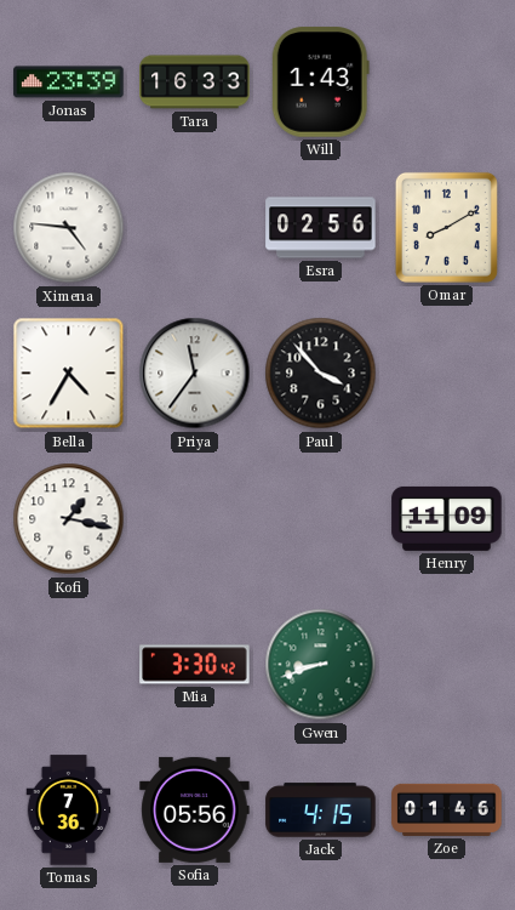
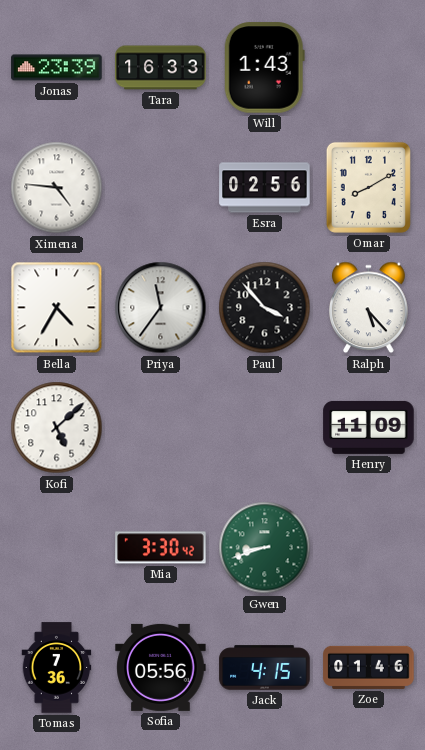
Ralph: none -> 5:23
Kofi: 1:17 -> 5:08
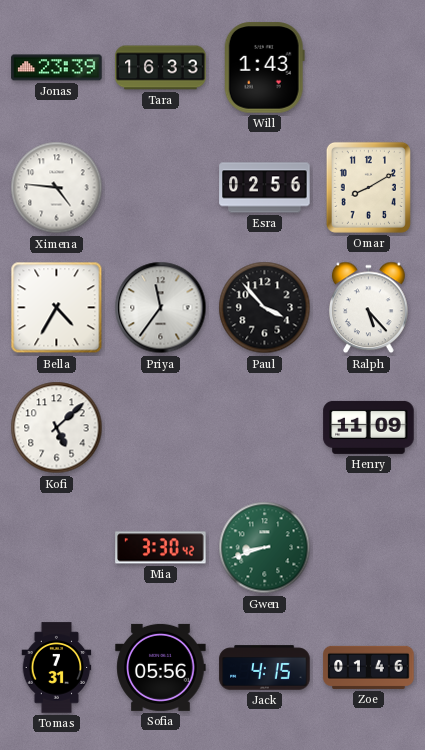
Tomas: 7:36 -> 7:31
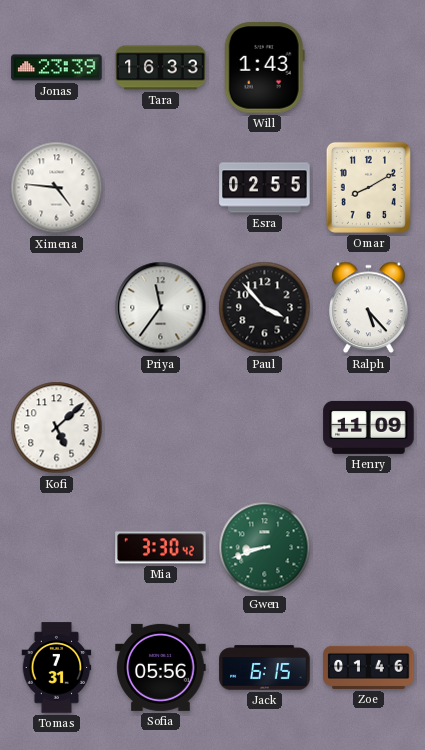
Esra: 02:56 -> 02:55
Bella: 4:35 -> none
Jack: 4:15 -> 6:15
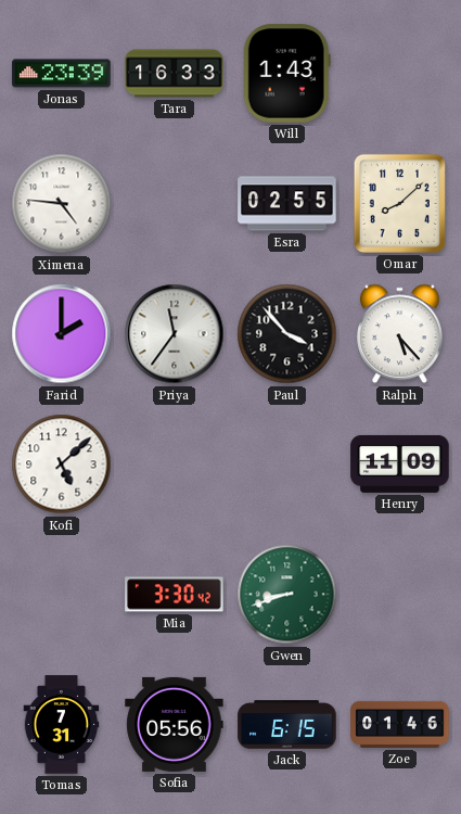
Omar: 8:10 -> 8:08
Farid: none -> 2:00
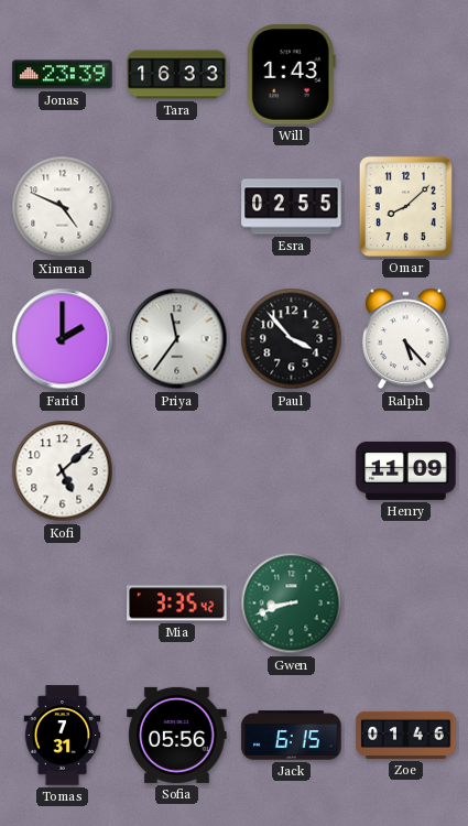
Ximena: 4:46 -> 4:49
Mia: 3:30 -> 3:35
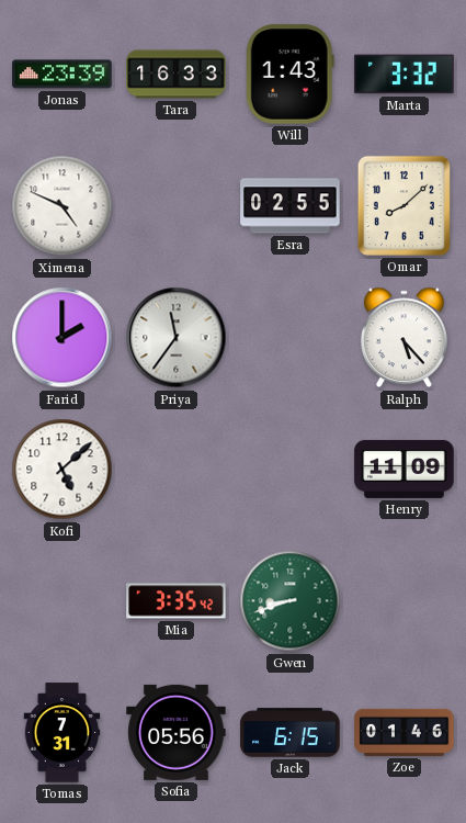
Marta: none -> 3:32
Paul: 3:53 -> none
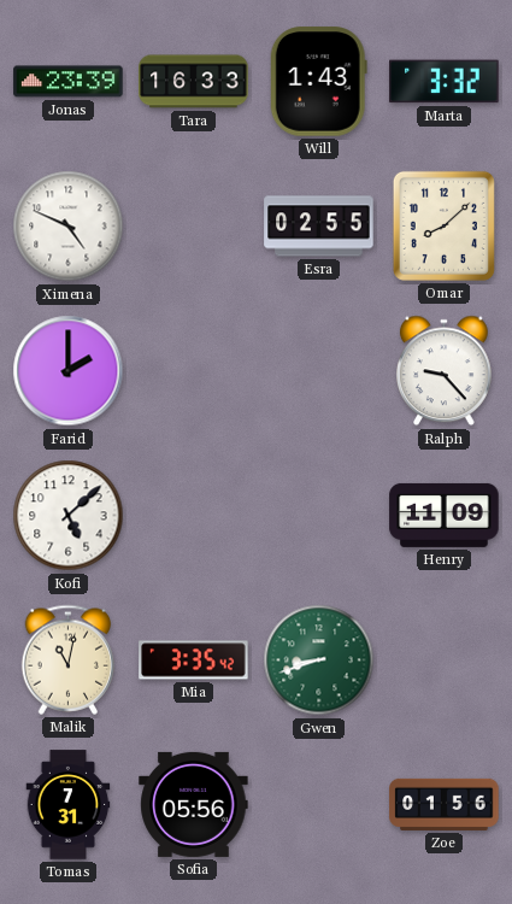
Priya: 11:36 -> none
Ralph: 5:23 -> 9:23
Malik: none -> 11:02
Jack: 6:15 -> none
Zoe: 01:46 -> 01:56
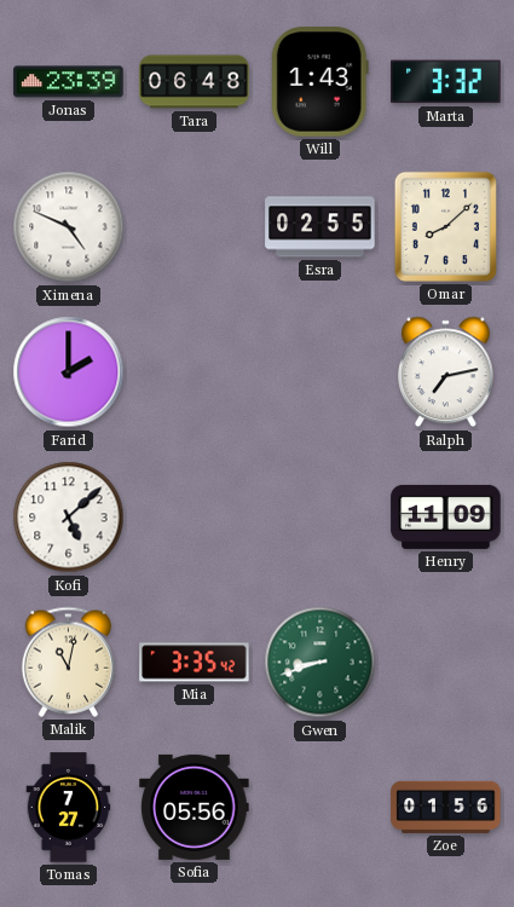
Tara: 16:33 -> 06:48
Ralph: 9:23 -> 7:13
Tomas: 7:31 -> 7:27
